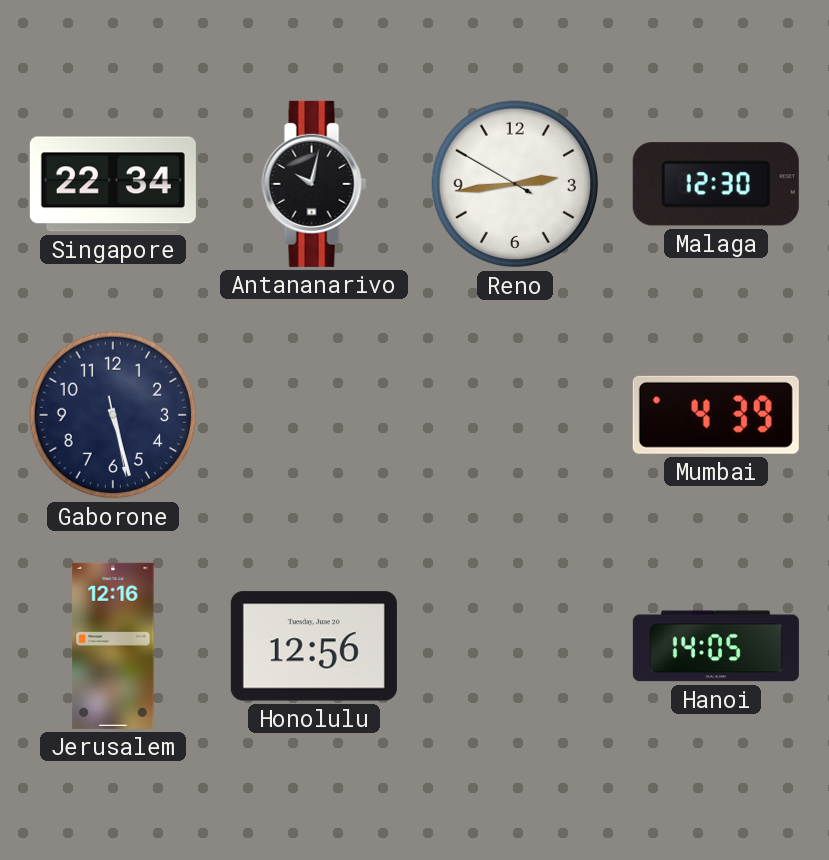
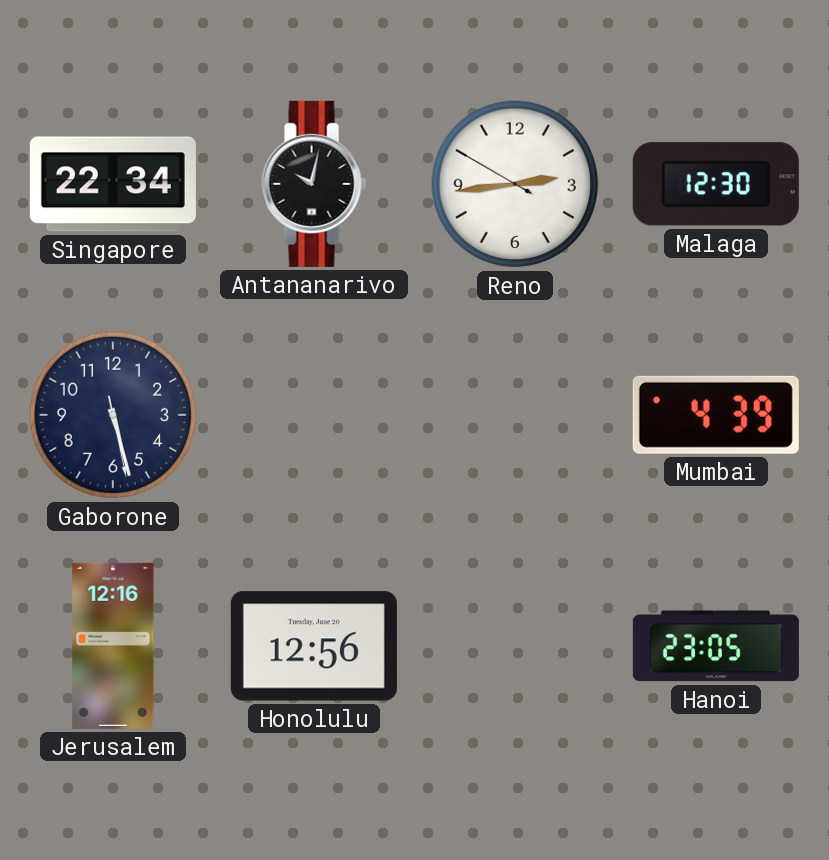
Hanoi: 14:05 -> 23:05
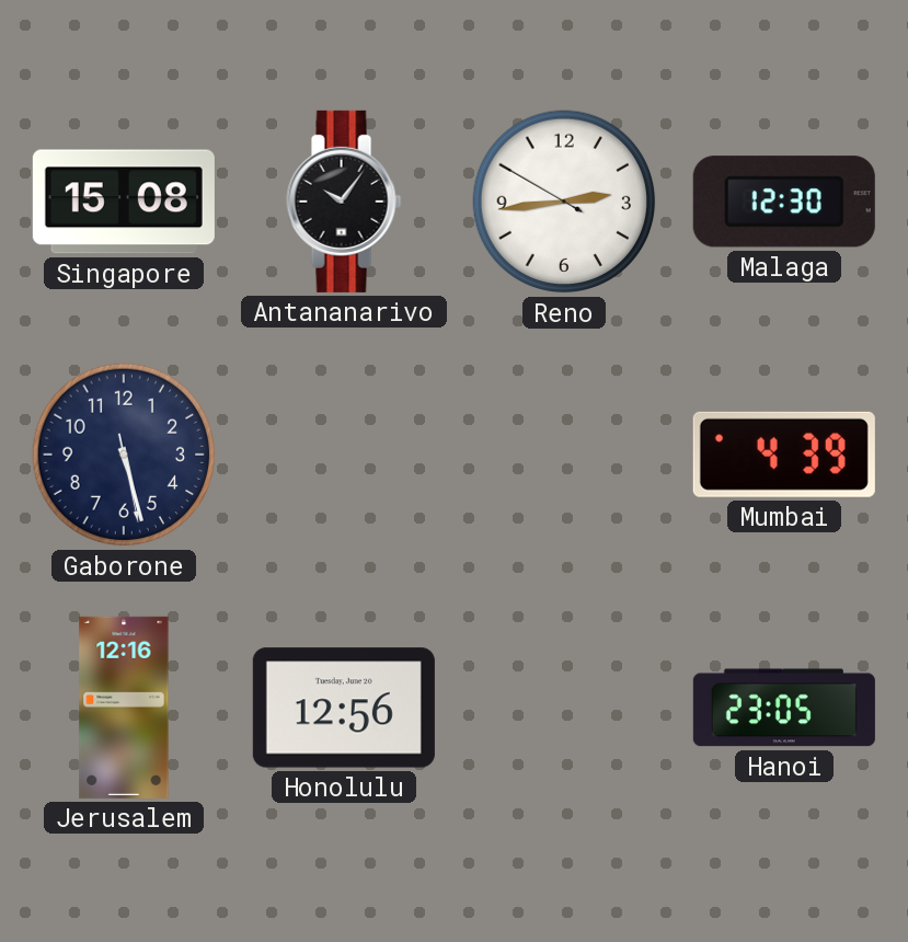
Singapore: 22:34 -> 15:08
Antananarivo: 10:02 -> 10:06
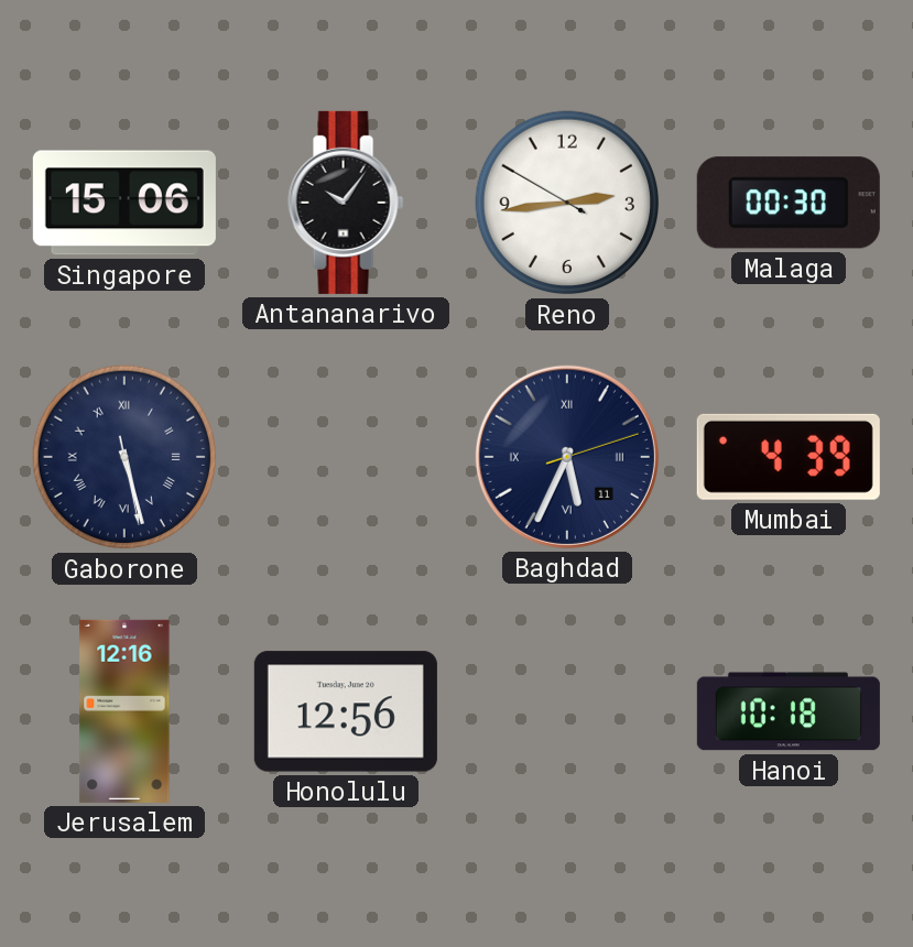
Singapore: 15:08 -> 15:06
Malaga: 12:30 -> 00:30
Gaborone numerals: Arabic -> Roman
Baghdad: none -> 5:34
Hanoi: 23:05 -> 10:18
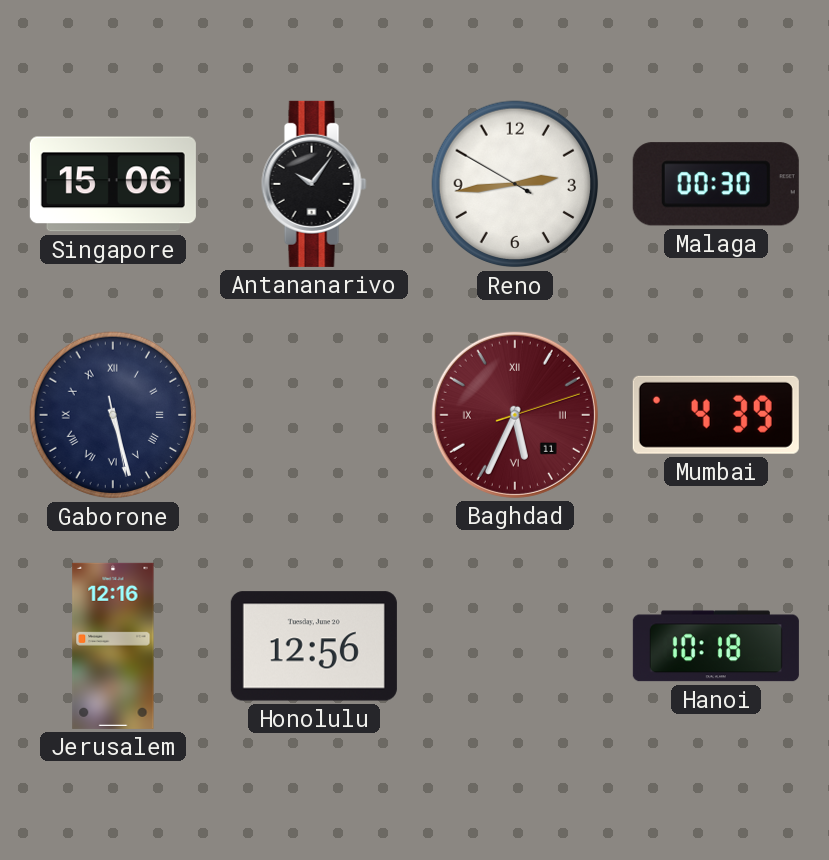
Baghdad dial: navy -> burgundy
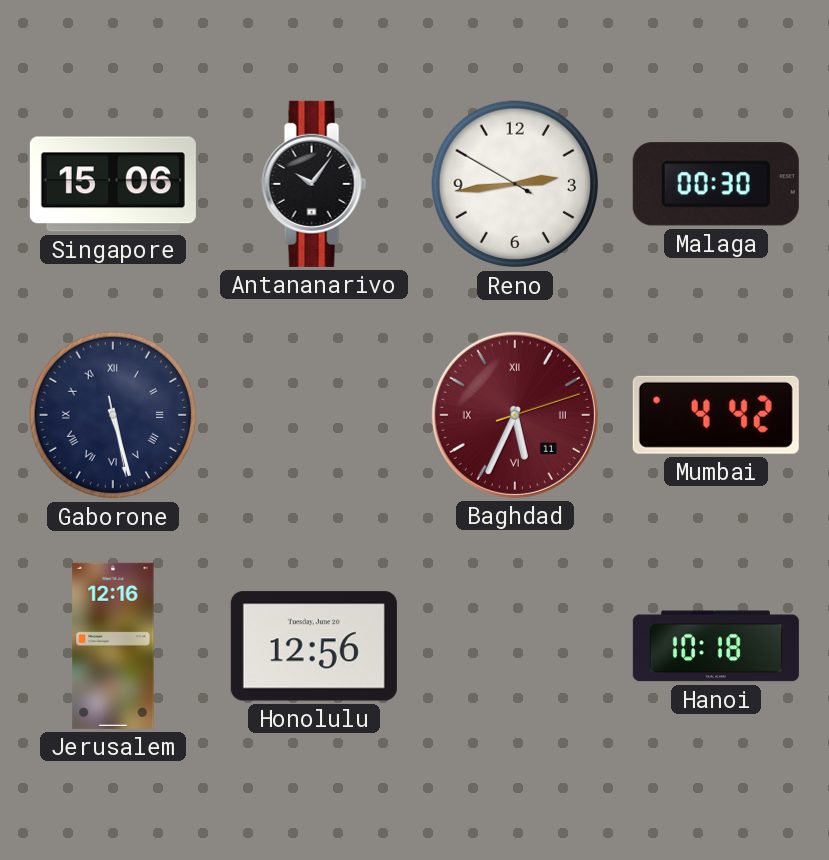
Mumbai: 4:39 -> 4:42
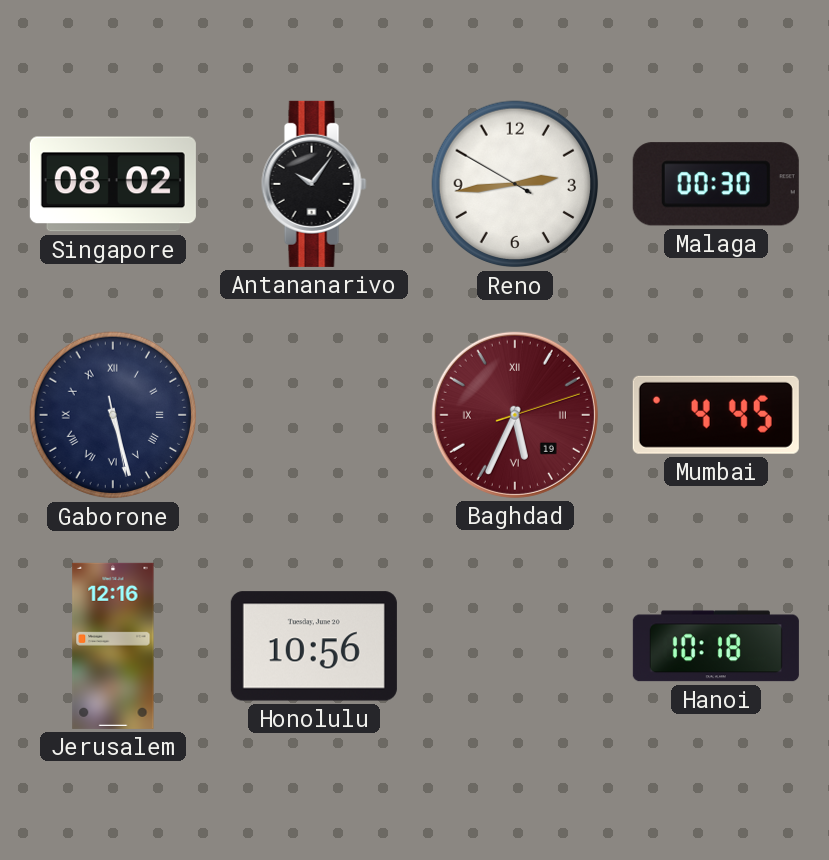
Singapore: 15:06 -> 08:02
Baghdad date: 11 -> 19
Mumbai: 4:42 -> 4:45
Honolulu: 12:56 -> 10:56
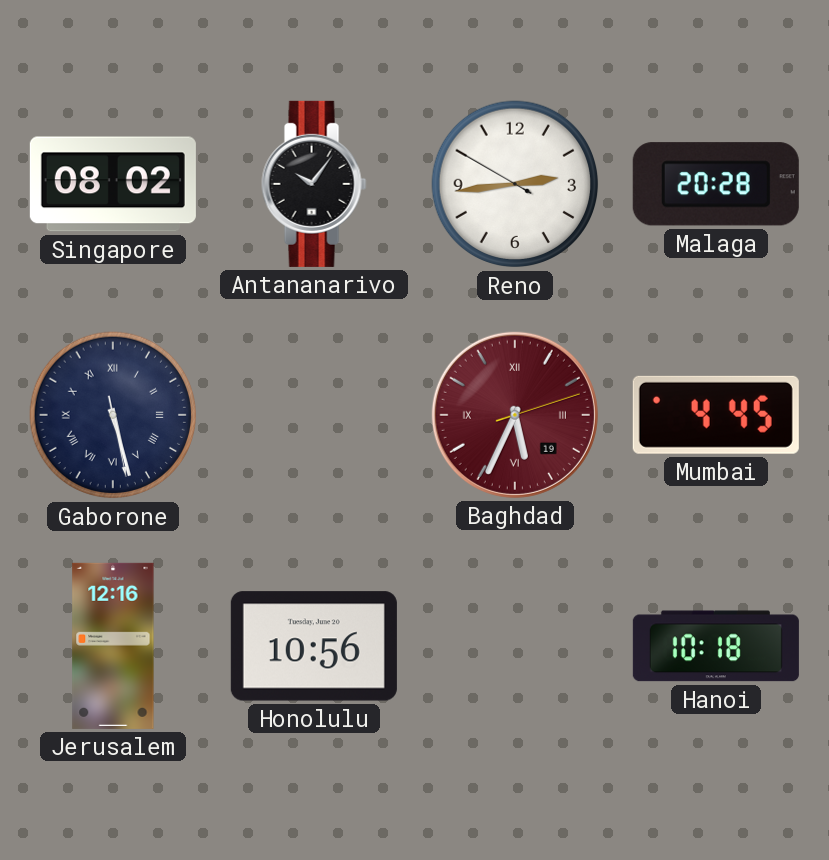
Malaga: 00:30 -> 20:28
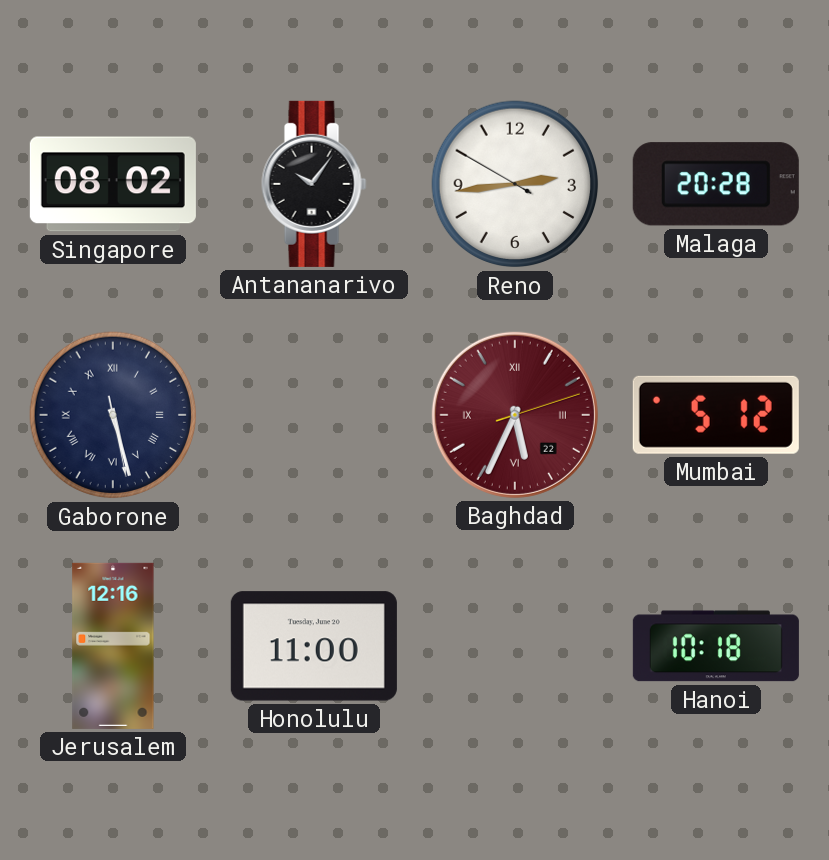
Baghdad date: 19 -> 22
Mumbai: 4:45 -> 5:12
Honolulu: 10:56 -> 11:00
